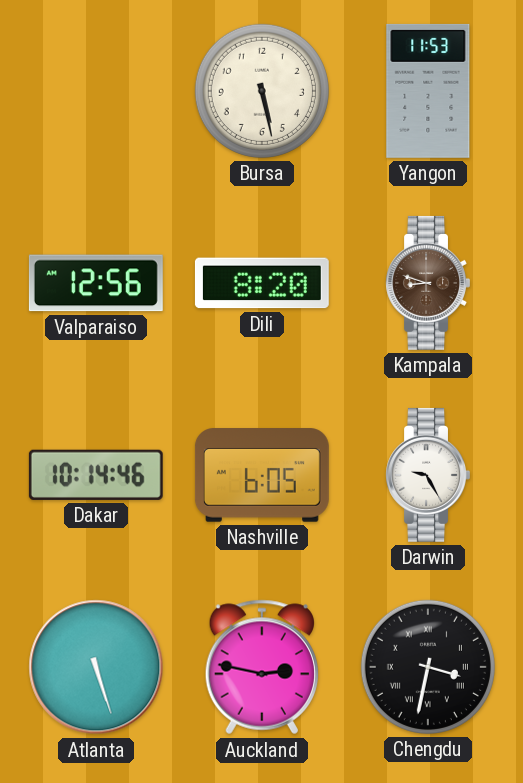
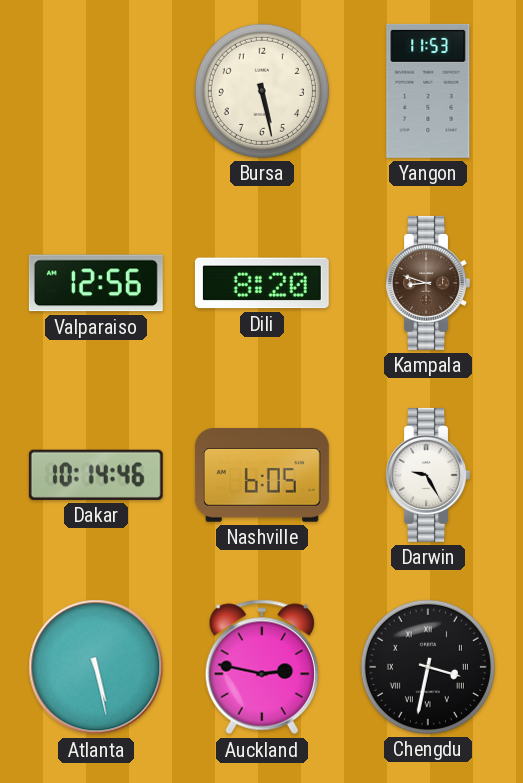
Atlanta: 5:27 -> 5:28
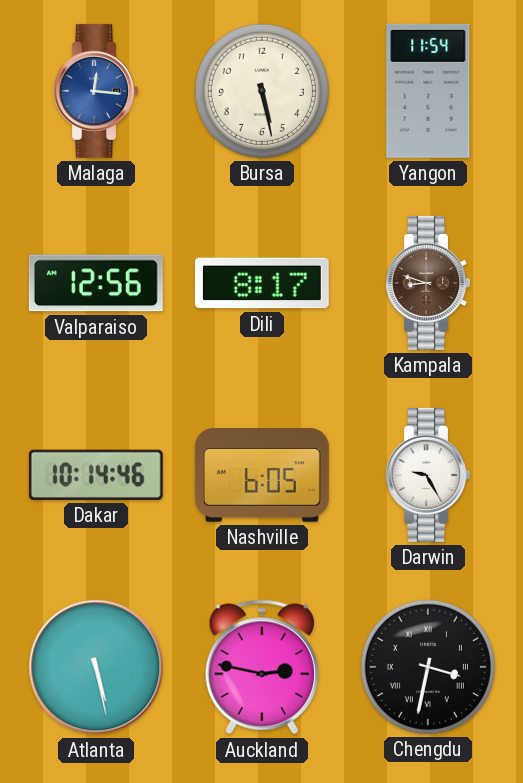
Malaga: none -> 12:16
Yangon: 11:53 -> 11:54
Dili: 8:20 -> 8:17
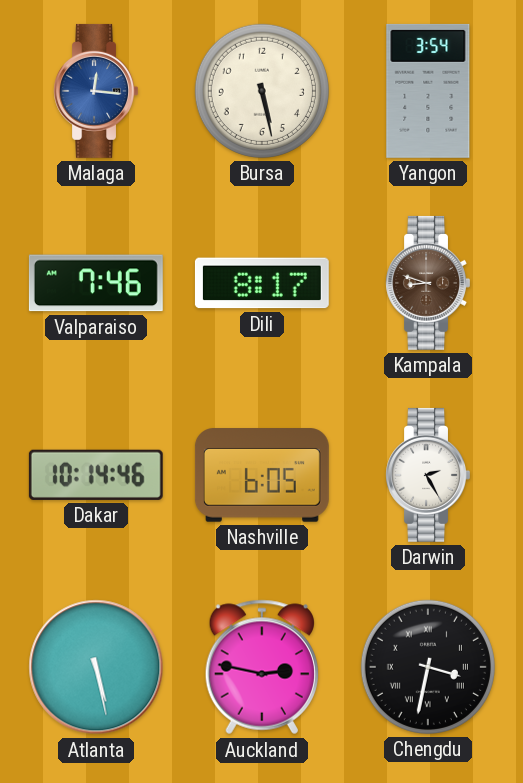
Yangon: 11:54 -> 3:54
Valparaiso: 12:56 -> 7:46
Darwin: 9:25 -> 2:25
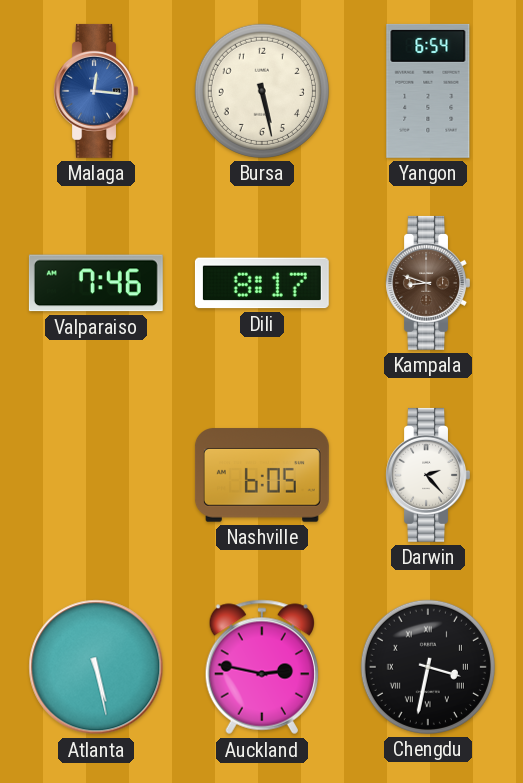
Yangon: 3:54 -> 6:54
Dakar: 10:14 -> none
Darwin: 2:25 -> 2:23
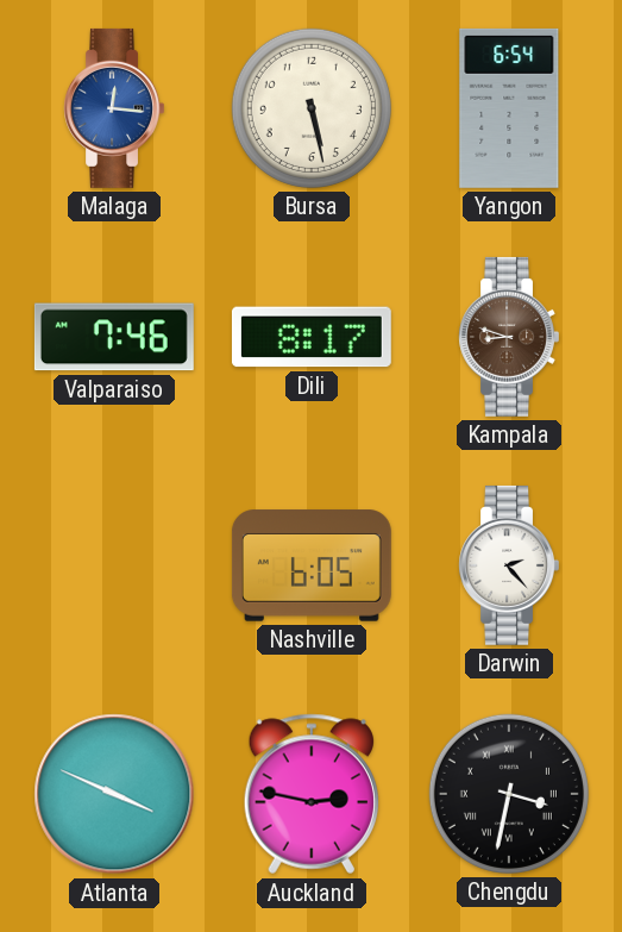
Atlanta: 5:28 -> 3:49
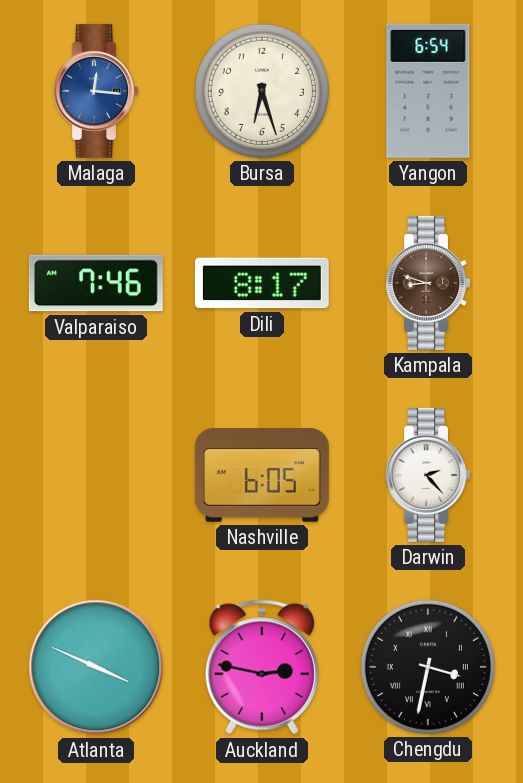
Bursa: 5:28 -> 6:27
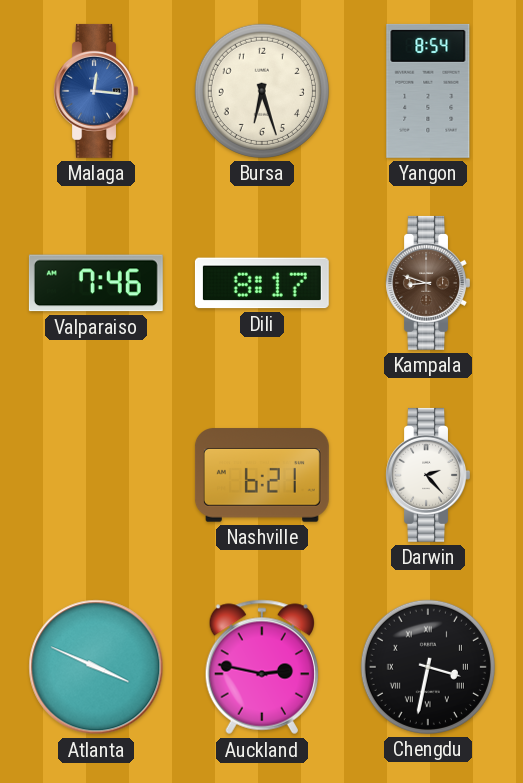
Yangon: 6:54 -> 8:54
Nashville: 6:05 -> 6:21
